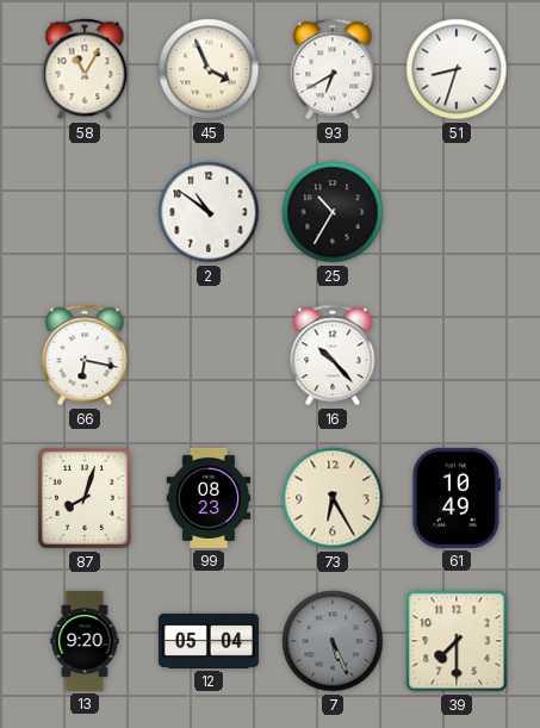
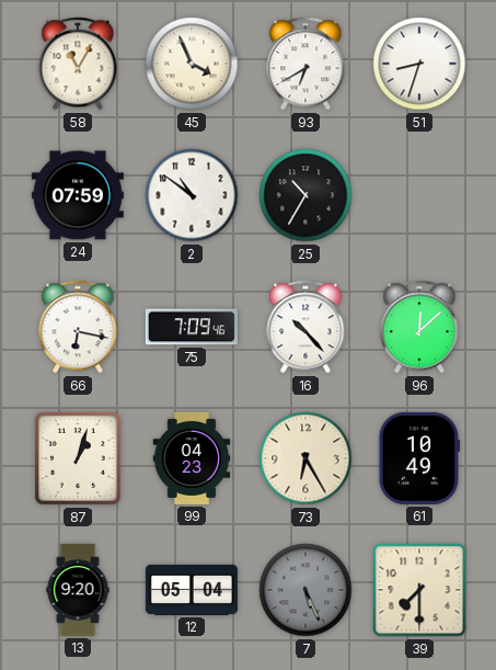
24: none -> 07:59
75: none -> 7:09
96: none -> 12:08
87: 8:03 -> 1:03
99: 08:23 -> 04:23
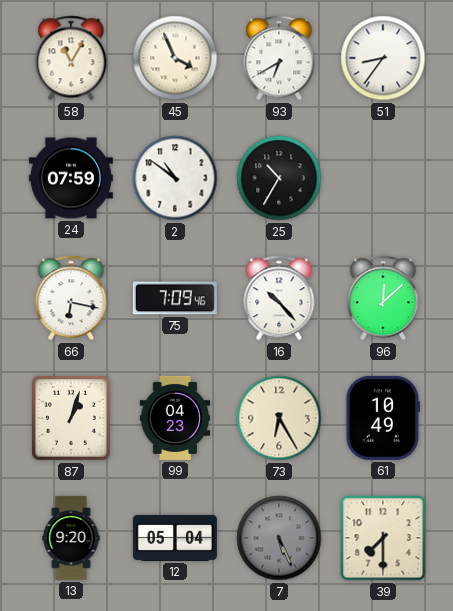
51: 8:33 -> 8:36
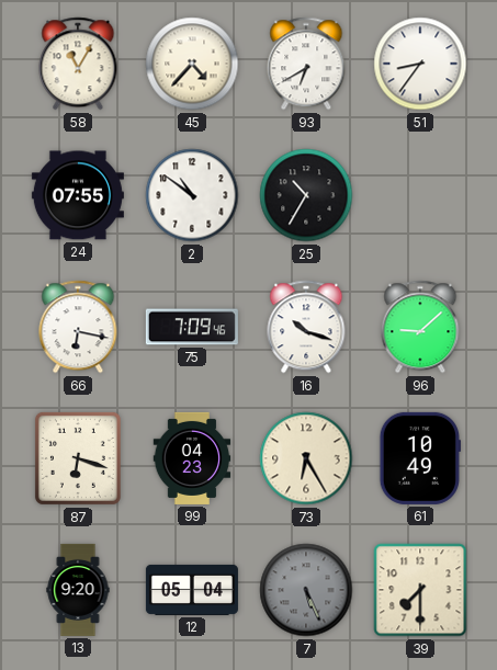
45: 3:56 -> 4:37
24: 07:59 -> 07:55
16: 10:23 -> 10:18
96: 12:08 -> 9:08
87: 1:03 -> 6:18
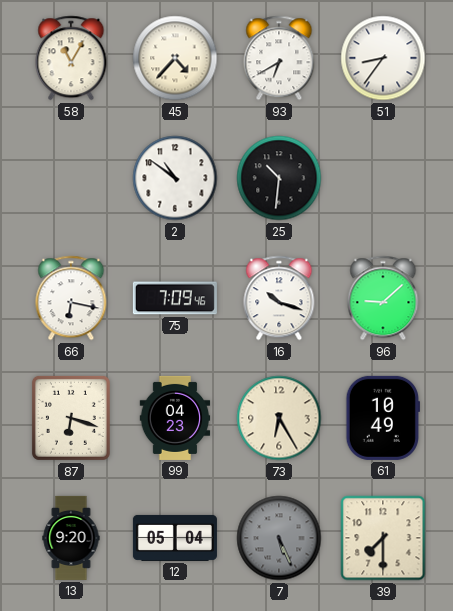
24: 07:55 -> none
25: 10:35 -> 10:31
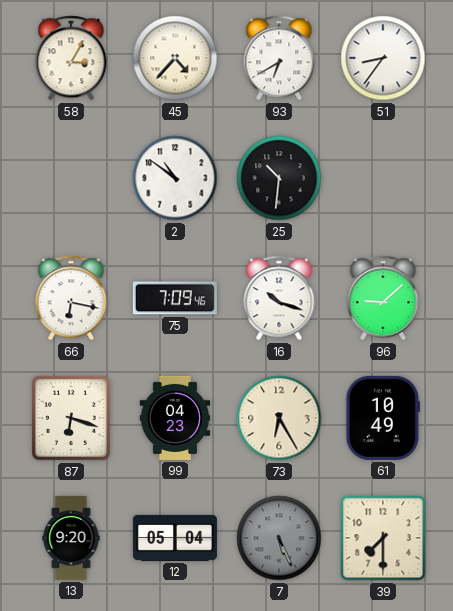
58: 11:05 -> 3:05
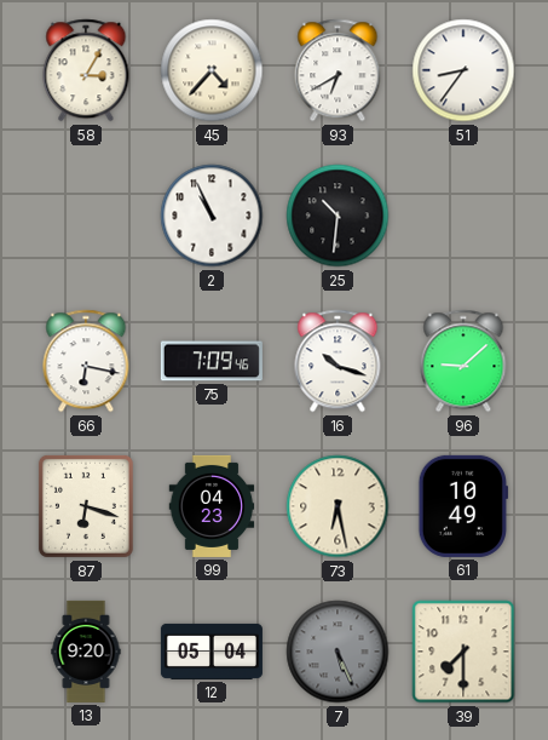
2: 10:51 -> 10:56
73: 6:25 -> 6:28
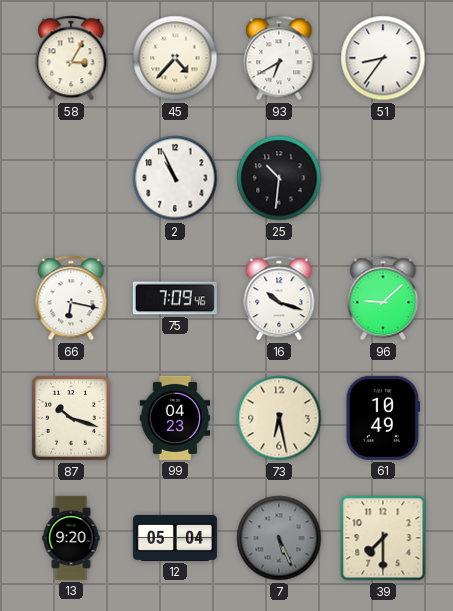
87: 6:18 -> 10:18
